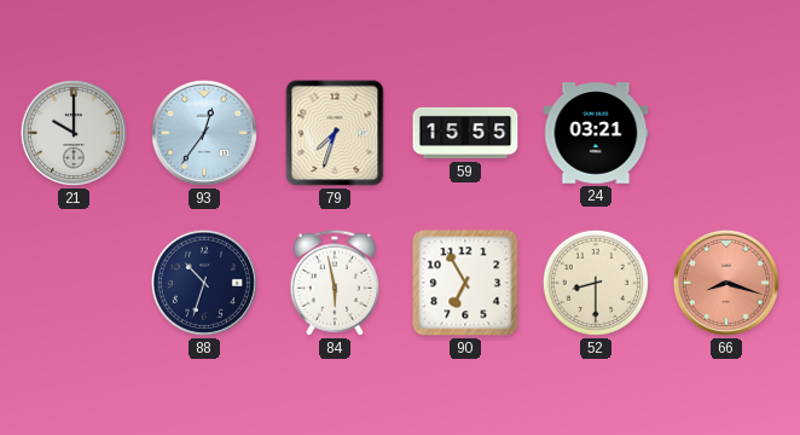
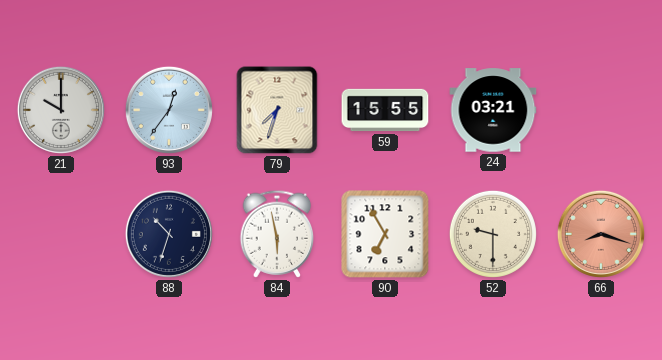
52: 8:30 -> 9:30
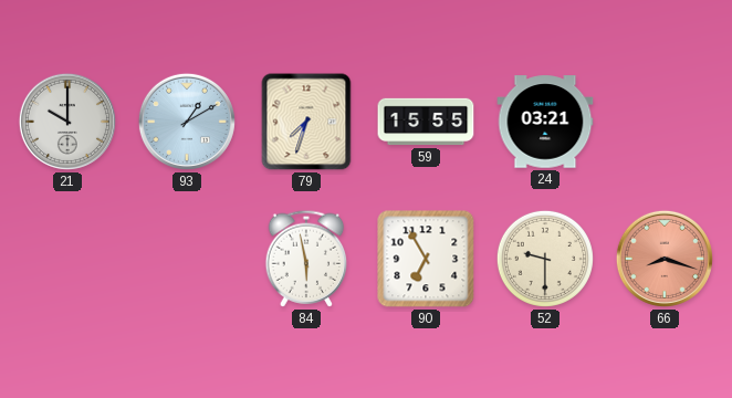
93: 12:36 -> 1:10
88: 10:33 -> none
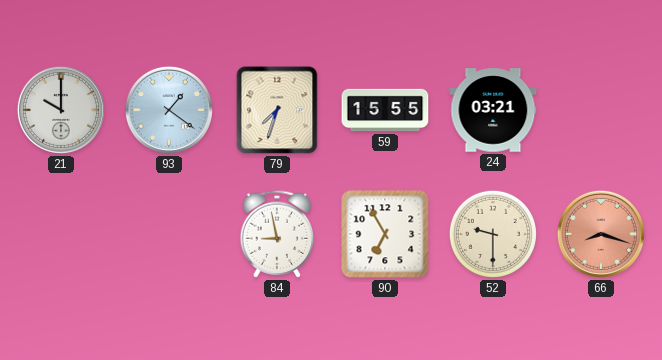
93: 1:10 -> 1:21
84: 5:58 -> 8:58
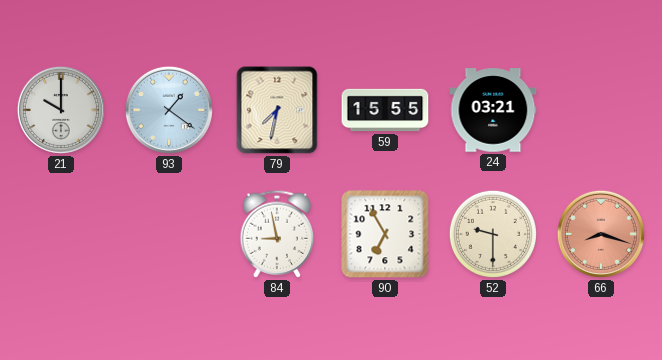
79: 7:33 -> 7:32
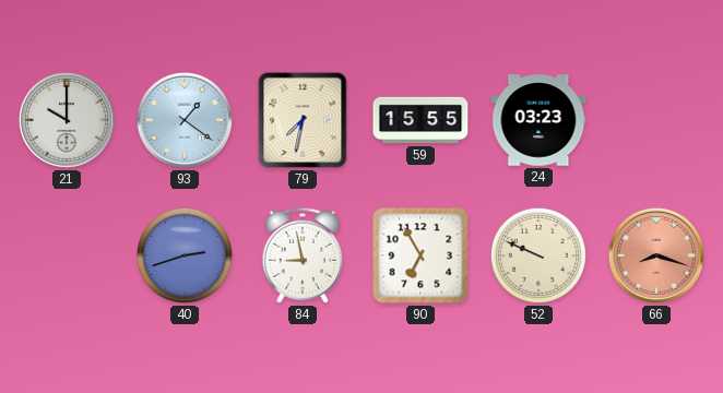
24: 03:21 -> 03:23
40: none -> 2:42
52: 9:30 -> 9:49
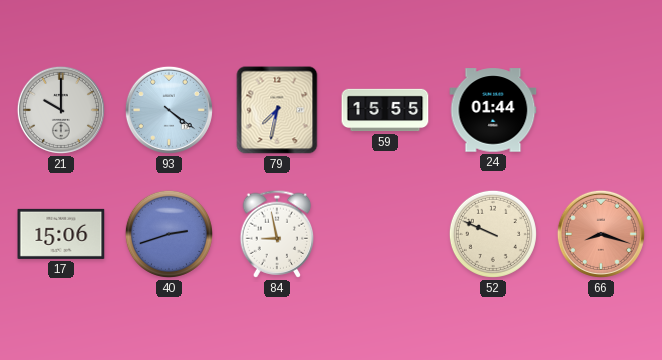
93: 1:21 -> 4:21
24: 03:23 -> 01:44
17: none -> 15:06
90: 6:55 -> none
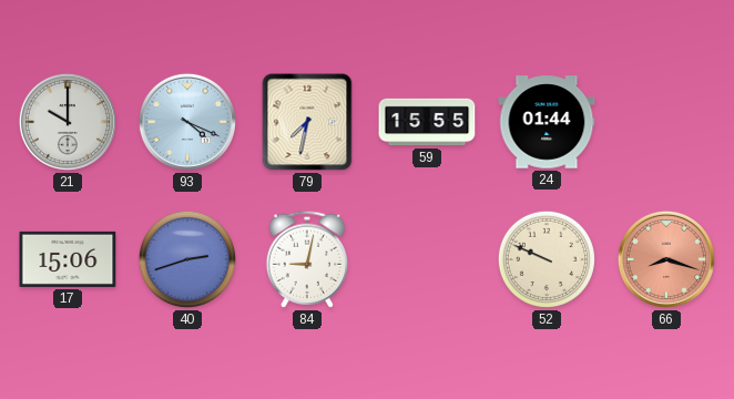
93: 4:21 -> 4:19
84: 8:58 -> 9:02
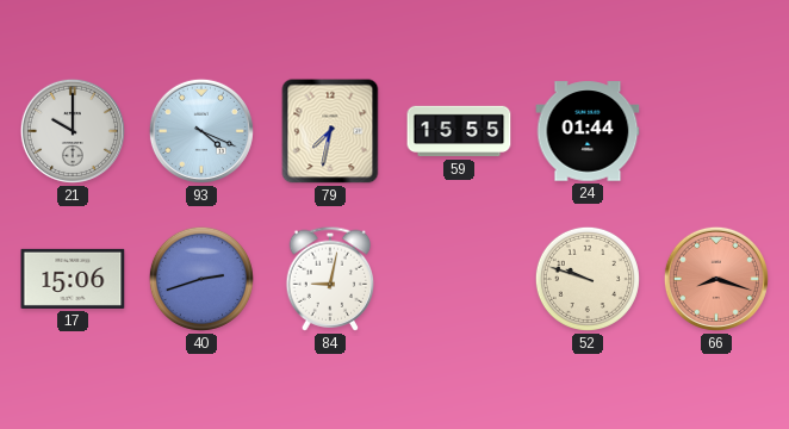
52: 9:49 -> 9:48
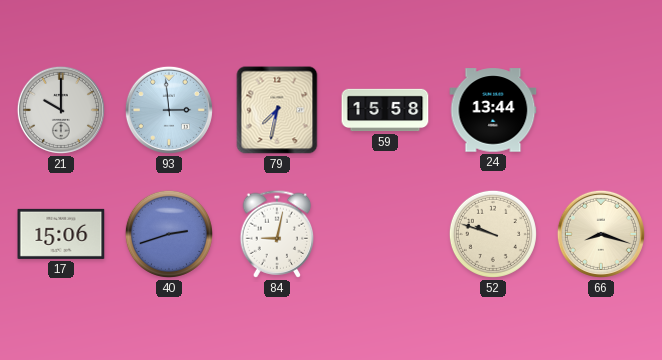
93: 4:19 -> 2:59
59: 15:55 -> 15:58
24: 01:44 -> 13:44
66 dial: salmon -> cream
